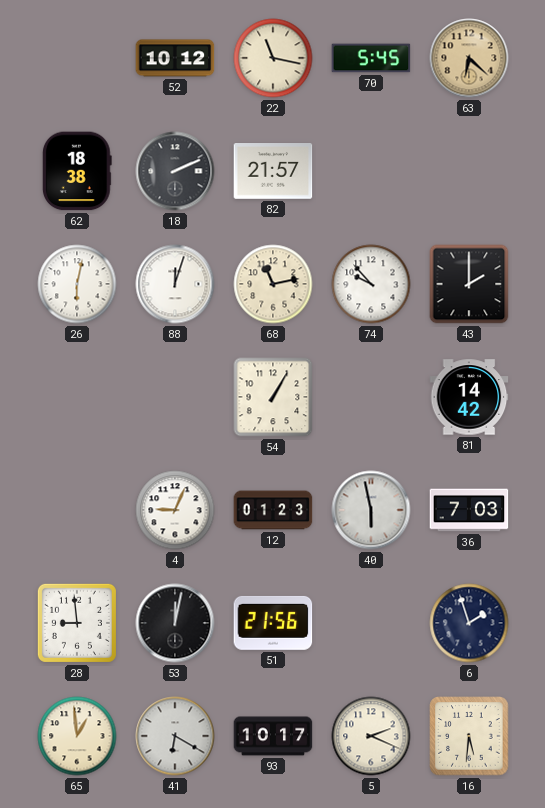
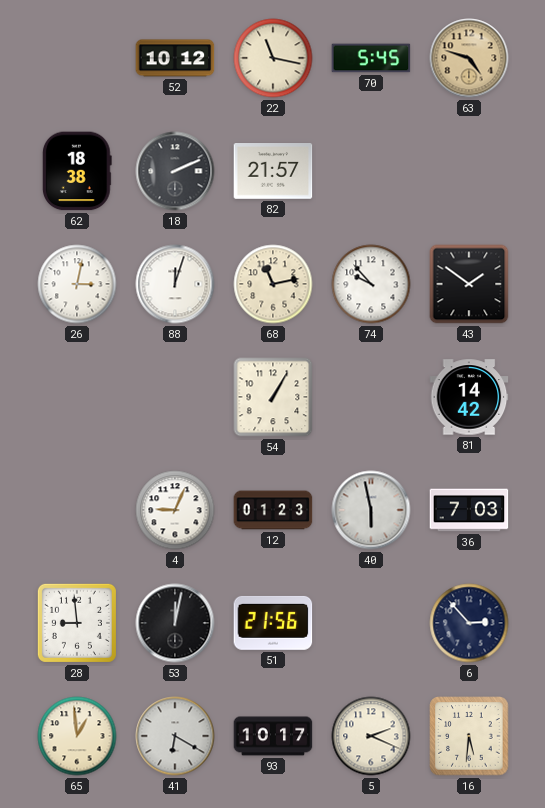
63: 6:22 -> 4:48
26: 6:02 -> 3:02
43: 2:00 -> 1:51
6: 1:57 -> 2:53
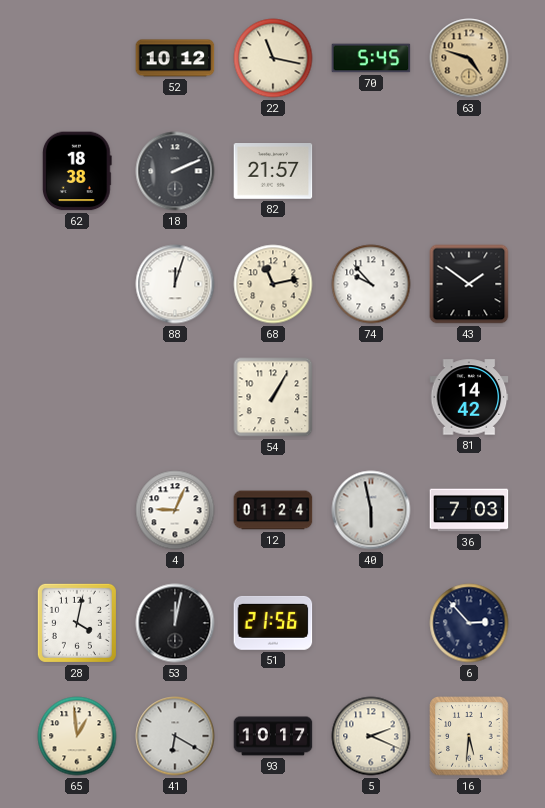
26: 3:02 -> none
12: 01:23 -> 01:24
28: 8:59 -> 4:02
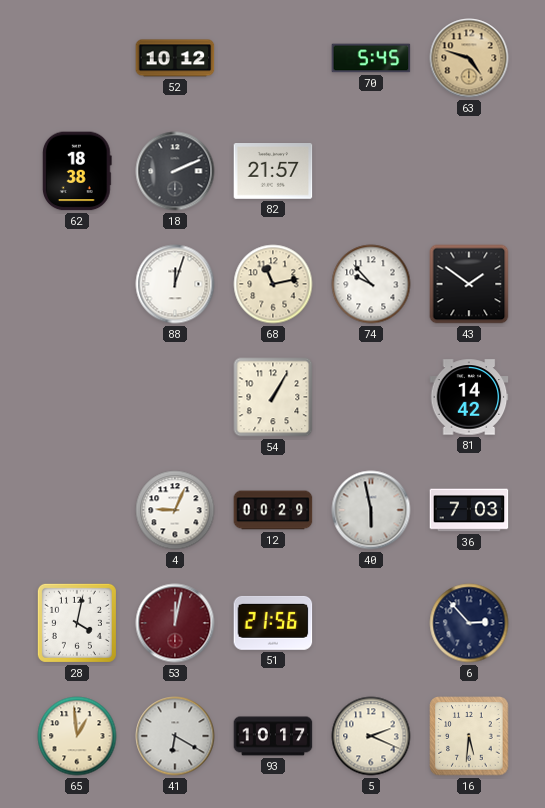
22: 11:17 -> none
12: 01:24 -> 00:29
53 dial: black -> burgundy
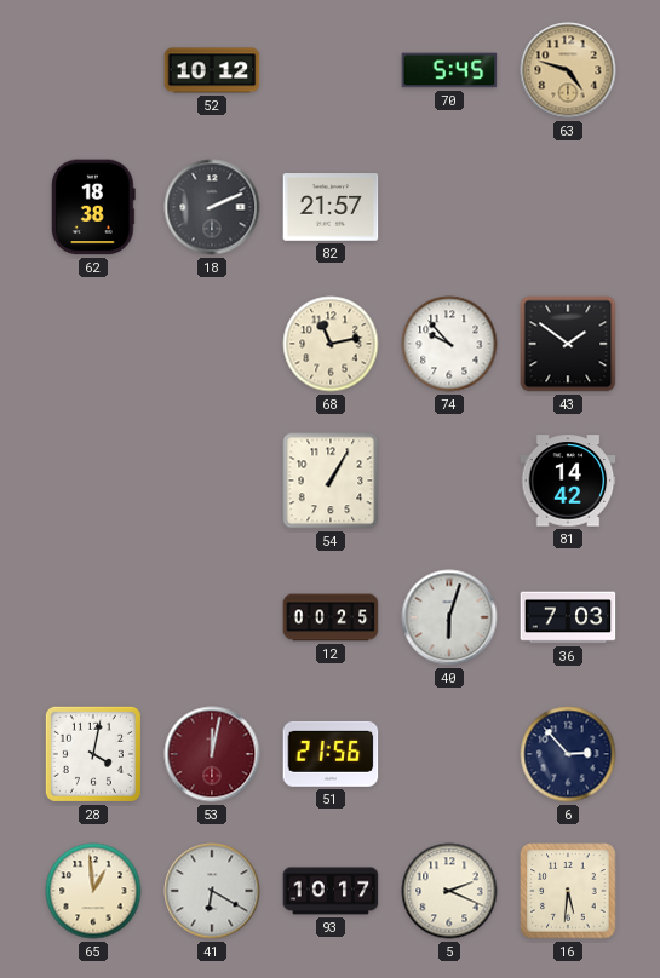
88: 12:03 -> none
4: 9:04 -> none
12: 00:29 -> 00:25
40: 5:58 -> 6:03
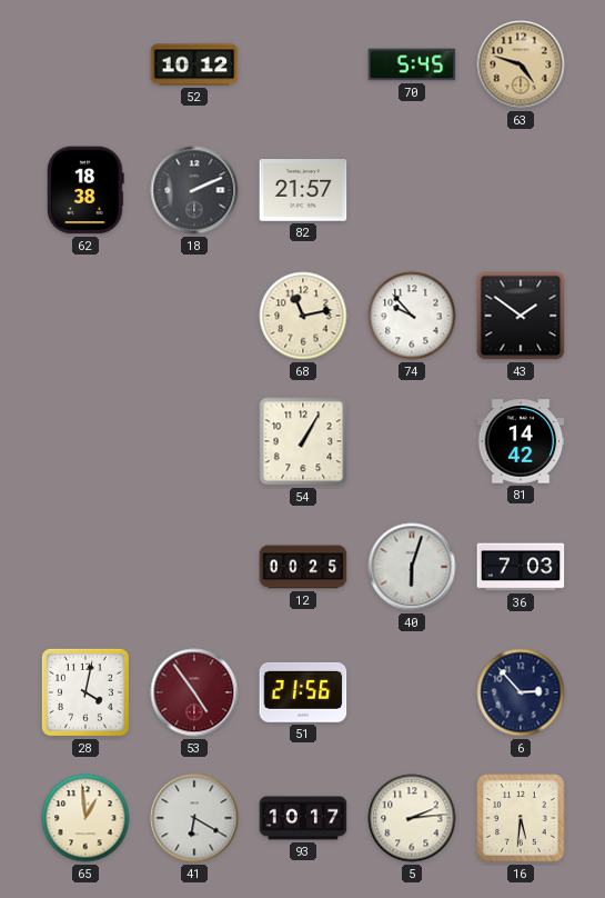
53: 12:02 -> 4:54
5: 2:19 -> 2:14
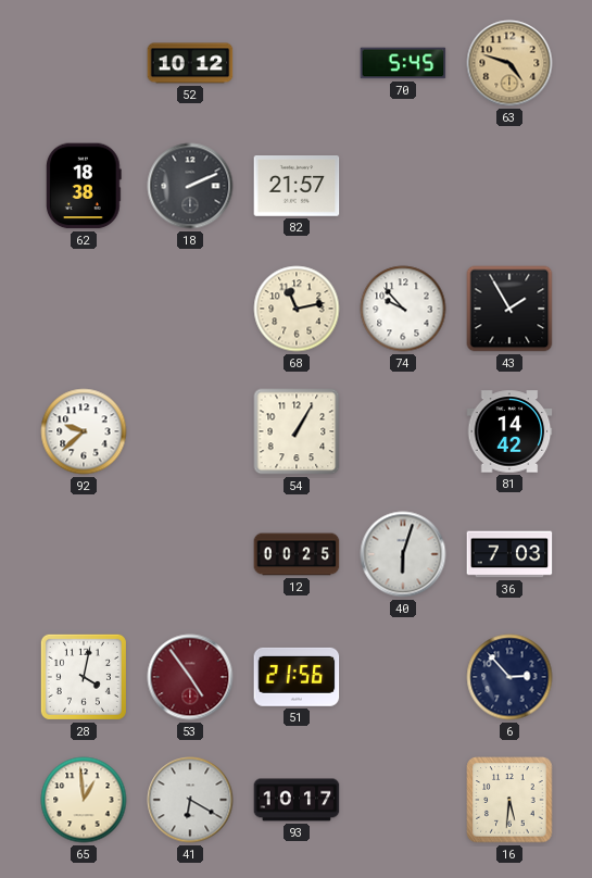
43: 1:51 -> 1:55
92: none -> 9:38
5: 2:14 -> none
